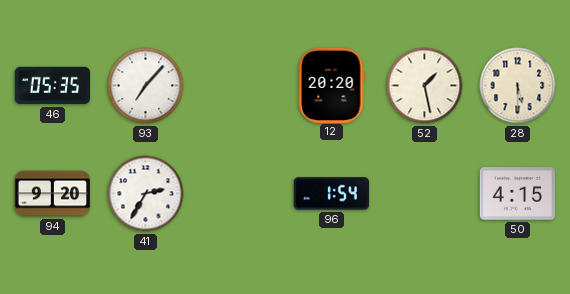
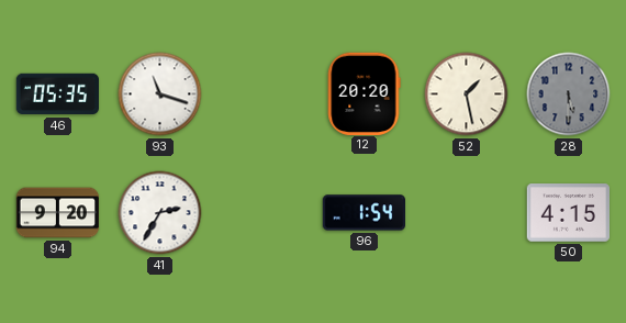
93: 7:07 -> 11:18
28 dial: cream -> grey
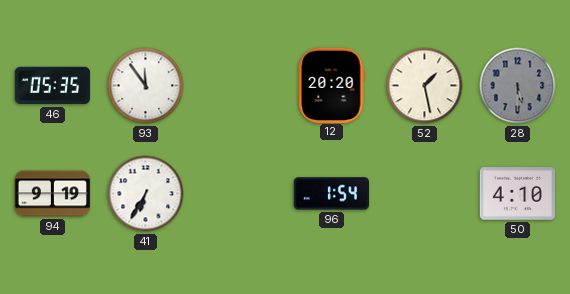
93: 11:18 -> 11:54
94: 9:20 -> 9:19
41: 2:35 -> 6:35
50: 4:15 -> 4:10
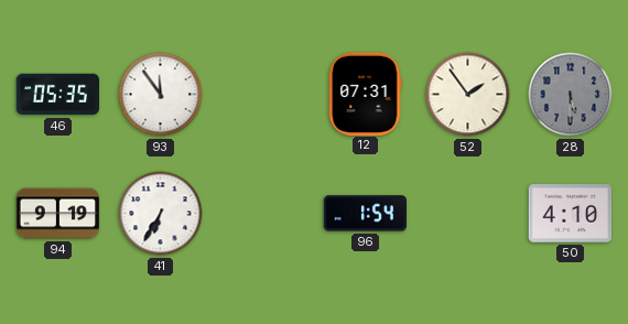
12: 20:20 -> 07:31
52: 1:28 -> 1:54
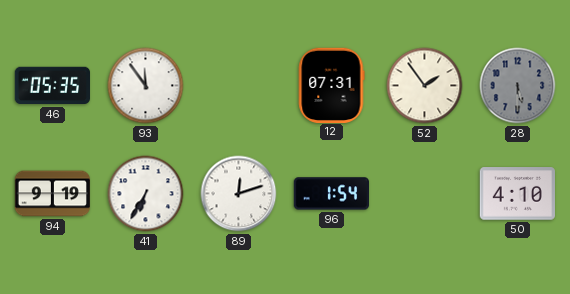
89: none -> 12:12
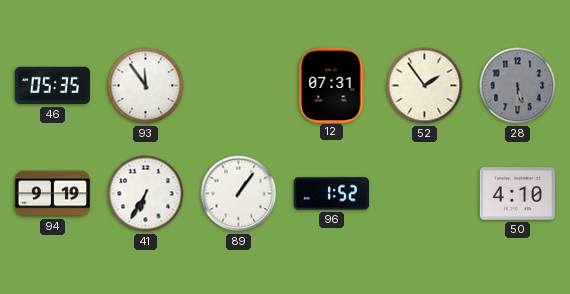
89: 12:12 -> 1:06
96: 1:54 -> 1:52
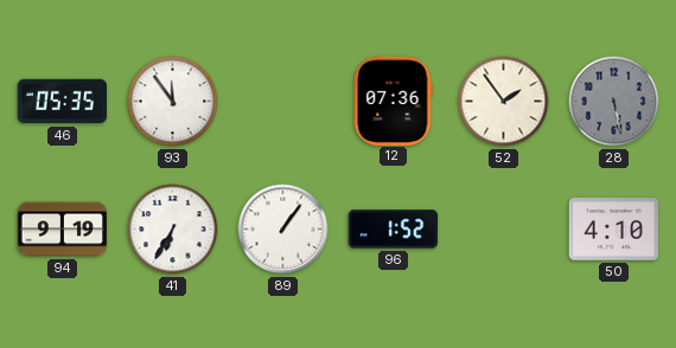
12: 07:31 -> 07:36
28: 5:30 -> 5:28
